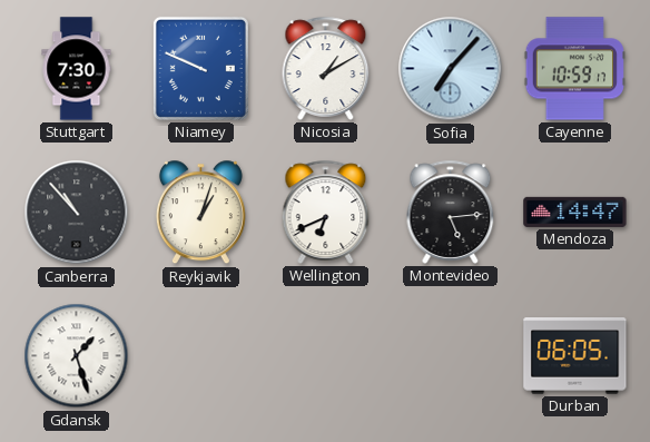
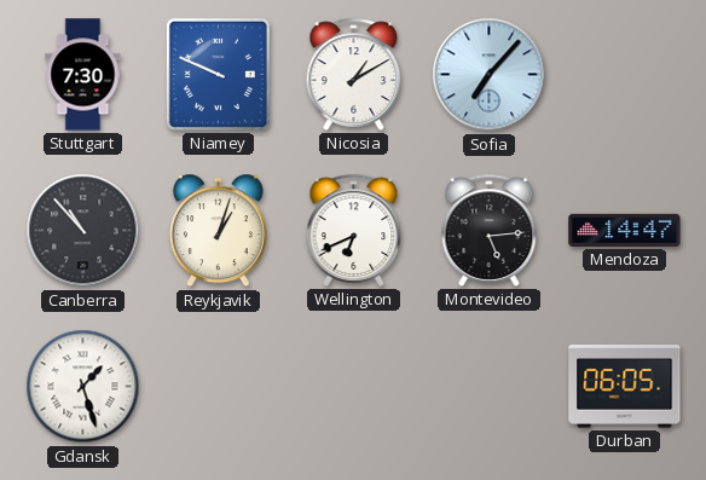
Cayenne: 10:59 -> none
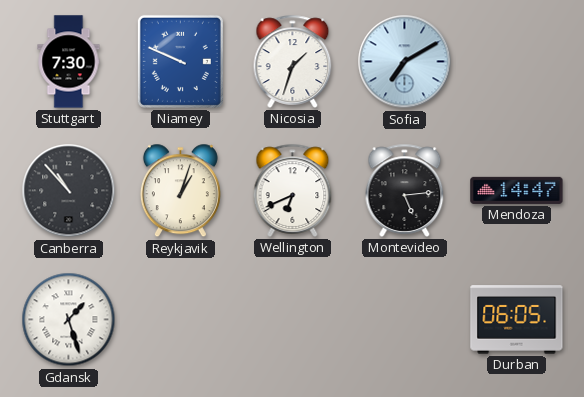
Nicosia: 1:10 -> 1:33
Sofia: 7:07 -> 7:10
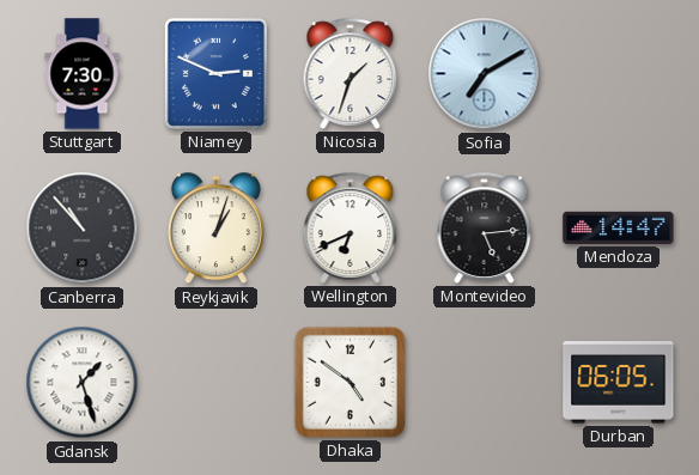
Niamey: 9:49 -> 2:49
Dhaka: none -> 4:51
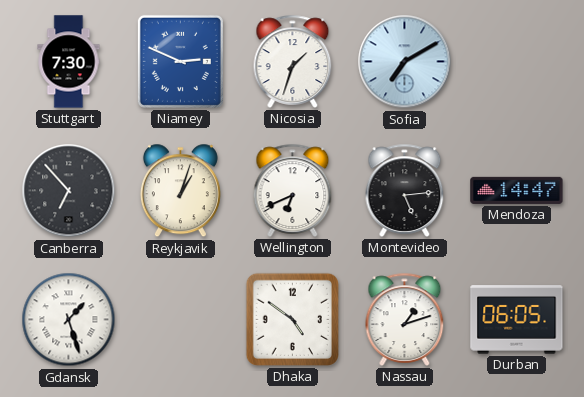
Canberra: 10:53 -> 6:53
Nassau: none -> 1:12
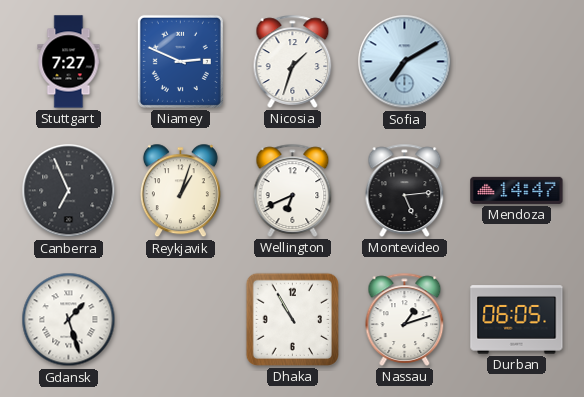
Stuttgart: 7:30 -> 7:27
Canberra: 6:53 -> 6:56
Dhaka: 4:51 -> 10:55
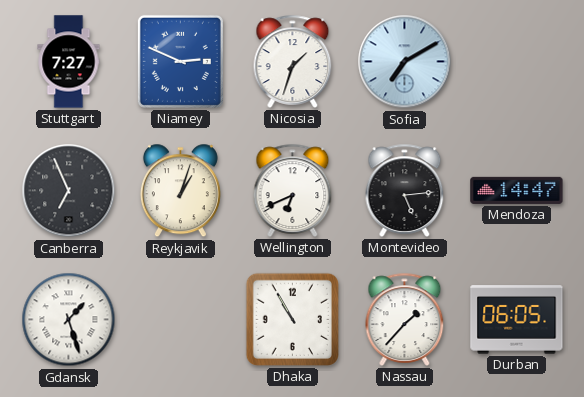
Nassau: 1:12 -> 1:37
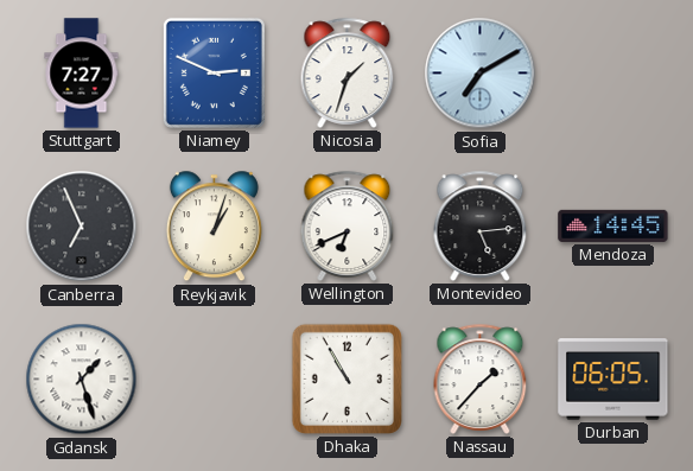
Mendoza: 14:47 -> 14:45
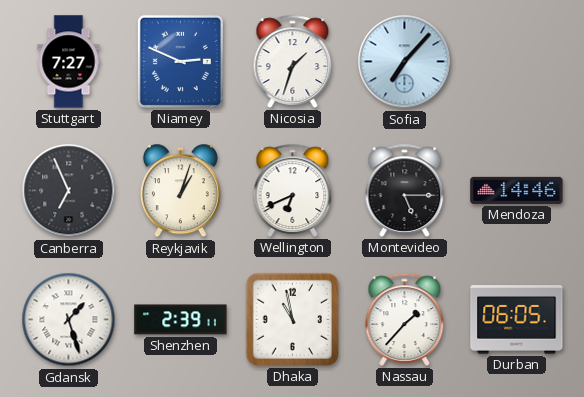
Sofia: 7:10 -> 7:07
Montevideo: 5:14 -> 5:15
Mendoza: 14:45 -> 14:46
Shenzhen: none -> 2:39
Dhaka: 10:55 -> 10:58
